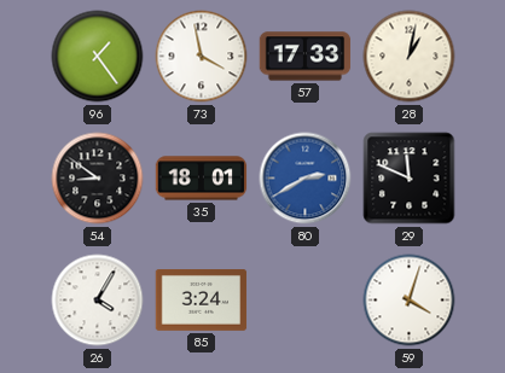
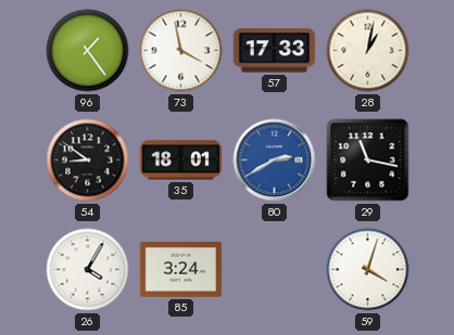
29: 11:49 -> 11:17
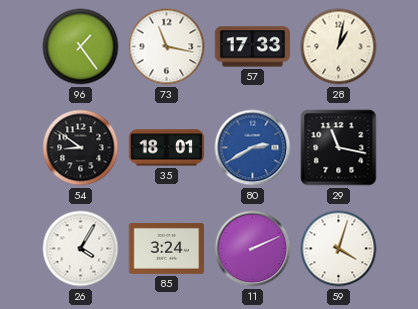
73: 3:58 -> 11:17
11: none -> 2:11
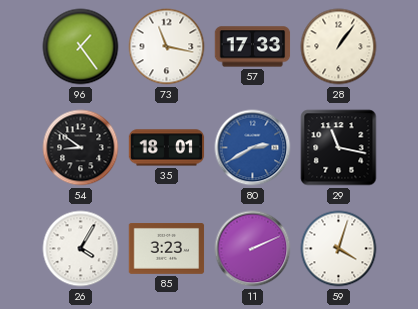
28: 1:02 -> 1:06
85: 3:24 -> 3:23
